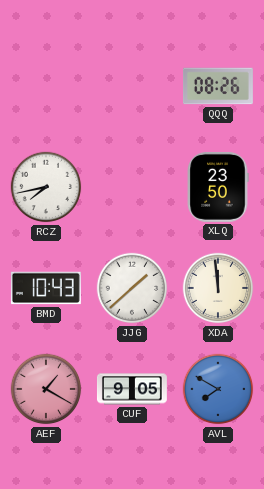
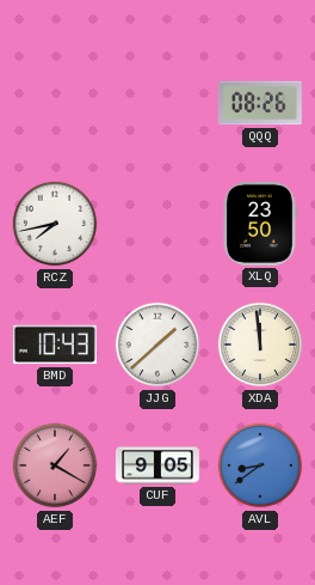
AVL: 7:50 -> 8:39
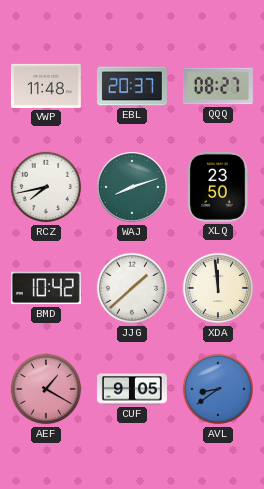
VWP: none -> 11:48
EBL: none -> 20:37
QQQ: 08:26 -> 08:27
WAJ: none -> 8:12
BMD: 10:43 -> 10:42
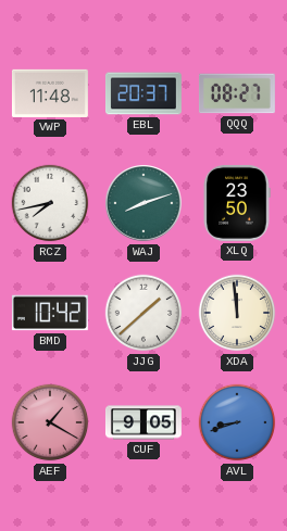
AVL: 8:39 -> 8:42
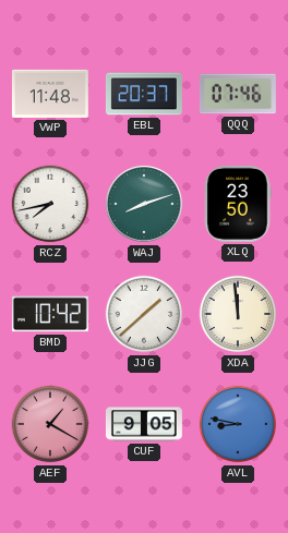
QQQ: 08:27 -> 07:46
AVL: 8:42 -> 8:47
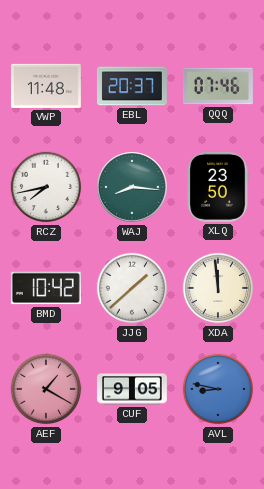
WAJ: 8:12 -> 8:16
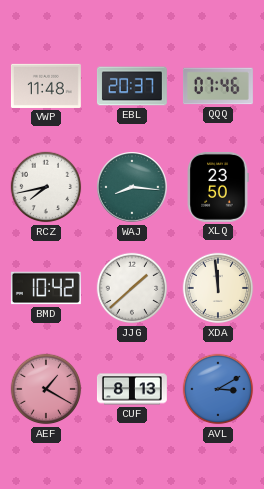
CUF: 9:05 -> 8:13
AVL: 8:47 -> 3:10
